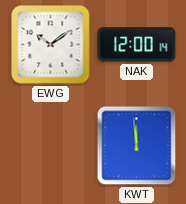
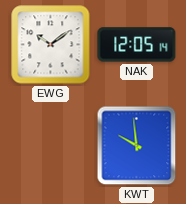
NAK: 12:00 -> 12:05
KWT: 11:59 -> 9:59
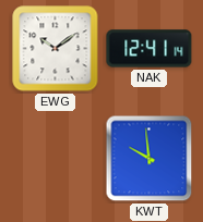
NAK: 12:05 -> 12:41
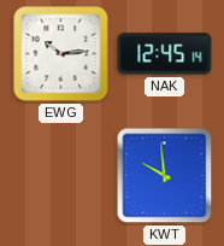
EWG: 10:09 -> 10:14
NAK: 12:41 -> 12:45
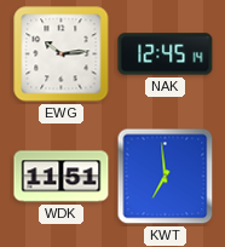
WDK: none -> 11:51
KWT: 9:59 -> 6:59
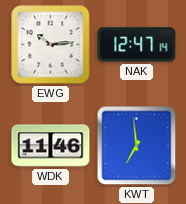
NAK: 12:45 -> 12:47
WDK: 11:51 -> 11:46
